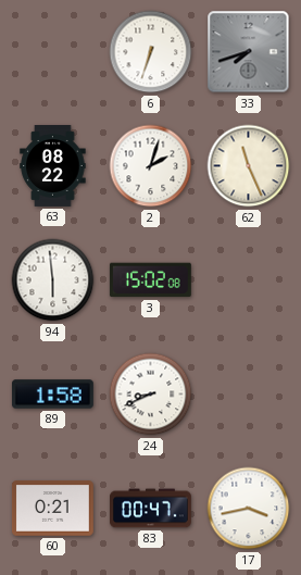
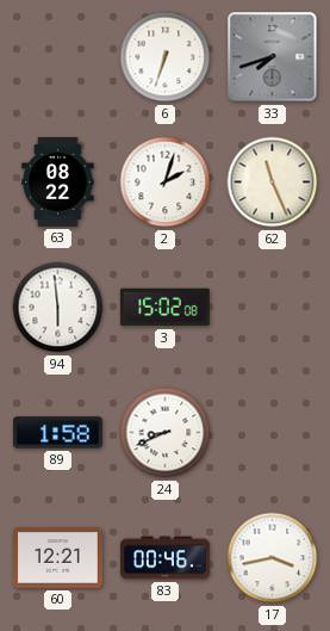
60: 0:21 -> 12:21
83: 00:47 -> 00:46
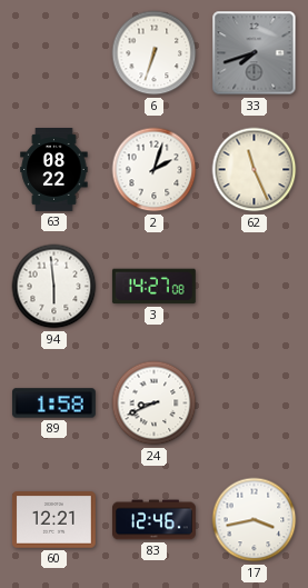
3: 15:02 -> 14:27
83: 00:46 -> 12:46
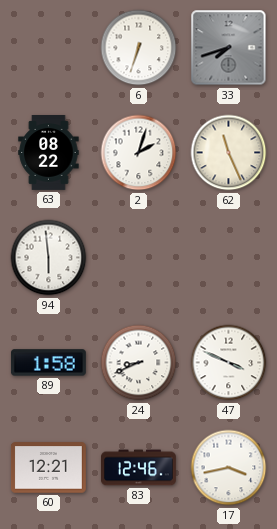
3: 14:27 -> none
47: none -> 3:49
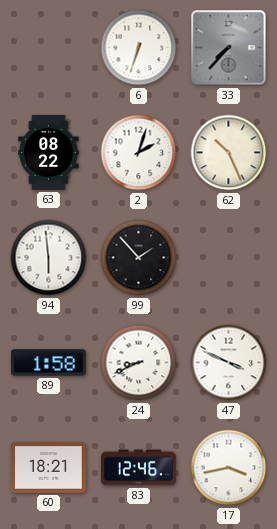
33: 7:42 -> 7:37
62: 11:26 -> 10:26
99: none -> 1:53
60: 12:21 -> 18:21
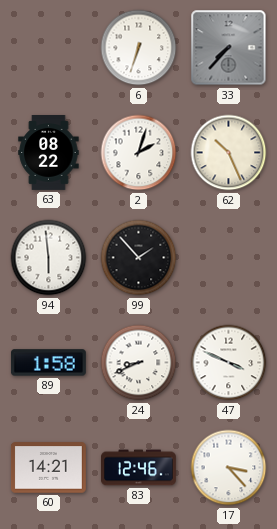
60: 18:21 -> 14:21
17: 3:43 -> 3:23
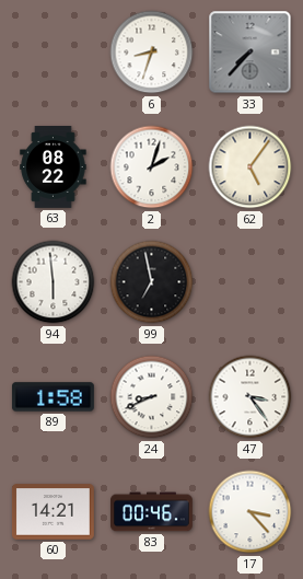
6: 6:33 -> 8:33
62: 10:26 -> 5:06
99: 1:53 -> 6:58
47: 3:49 -> 3:24
83: 12:46 -> 00:46
